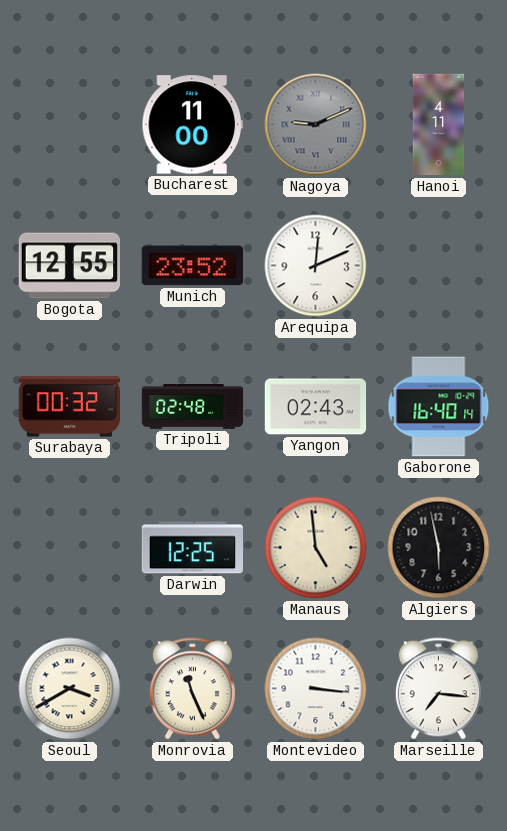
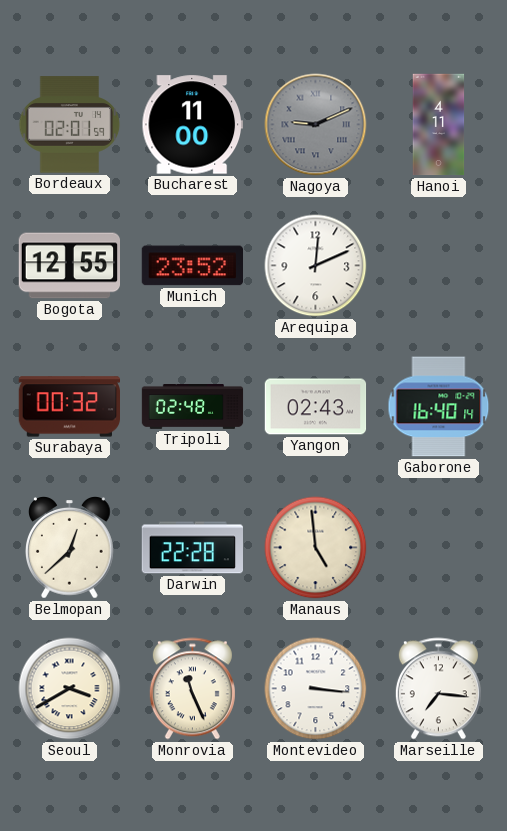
Bordeaux: none -> 02:01
Belmopan: none -> 12:38
Darwin: 12:25 -> 22:28
Algiers: 5:58 -> none
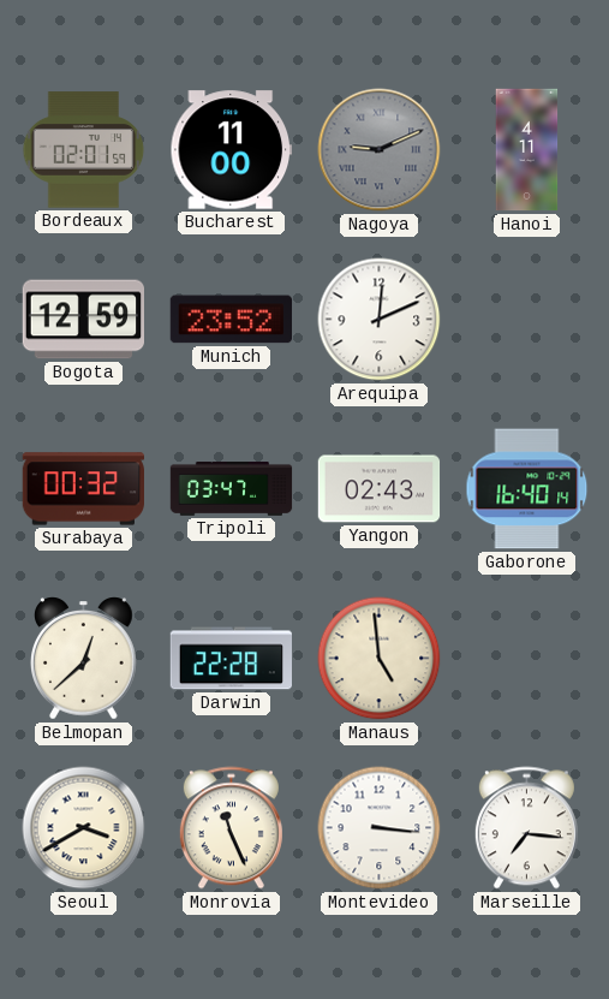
Bogota: 12:55 -> 12:59
Tripoli: 02:48 -> 03:47
